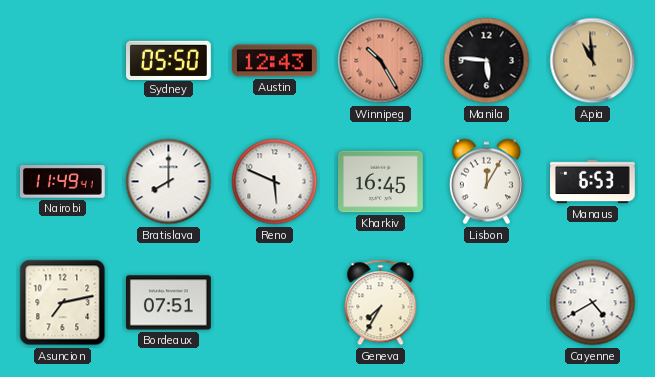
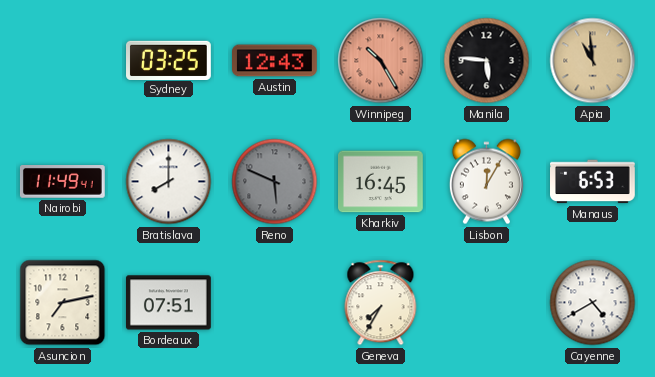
Sydney: 05:50 -> 03:25
Reno dial: white -> grey
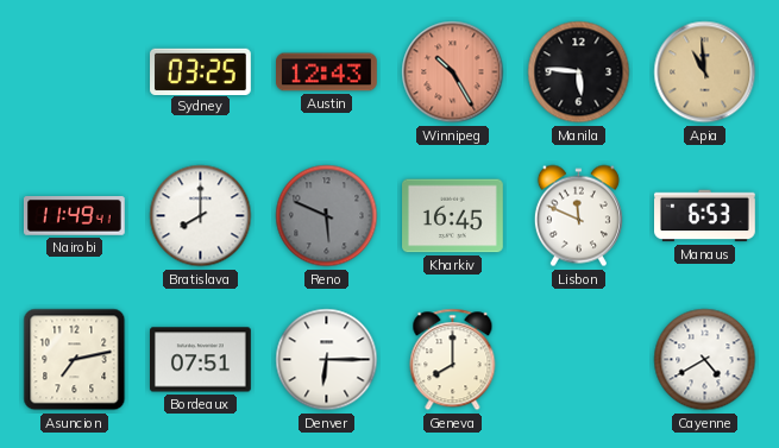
Lisbon: 12:05 -> 11:49
Denver: none -> 6:15
Geneva: 7:35 -> 8:00
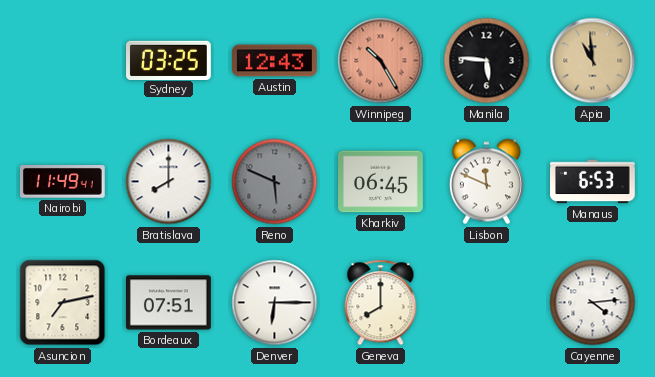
Kharkiv: 16:45 -> 06:45
Cayenne: 4:40 -> 4:14
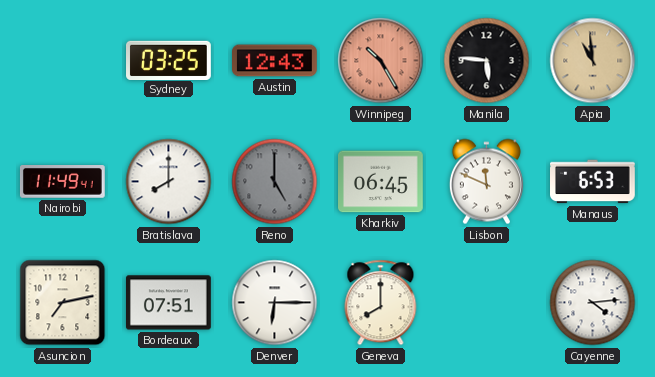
Reno: 5:49 -> 5:00
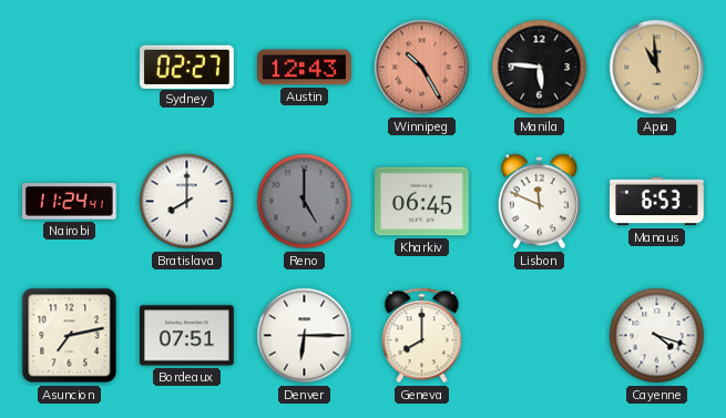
Sydney: 03:25 -> 02:27
Nairobi: 11:49 -> 11:24
Cayenne: 4:14 -> 4:18
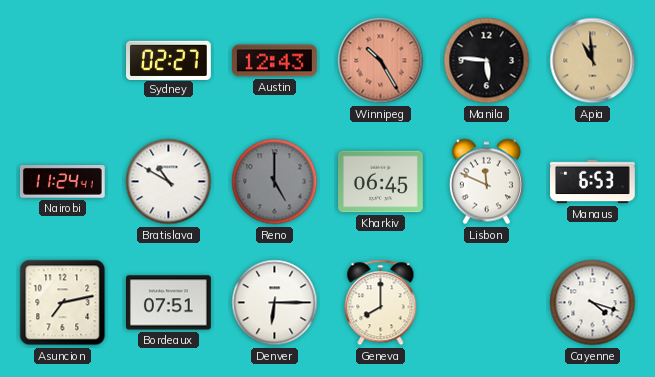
Bratislava: 8:00 -> 10:50
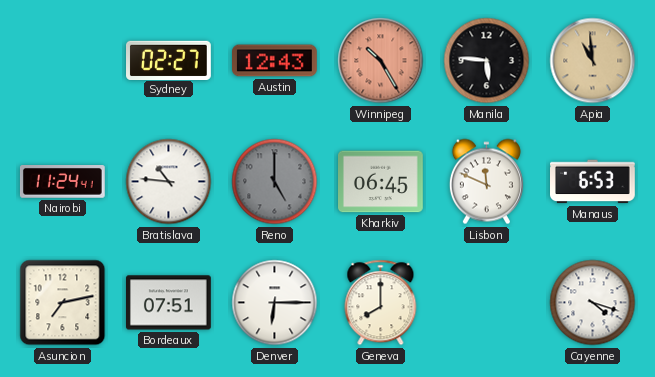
Bratislava: 10:50 -> 10:46
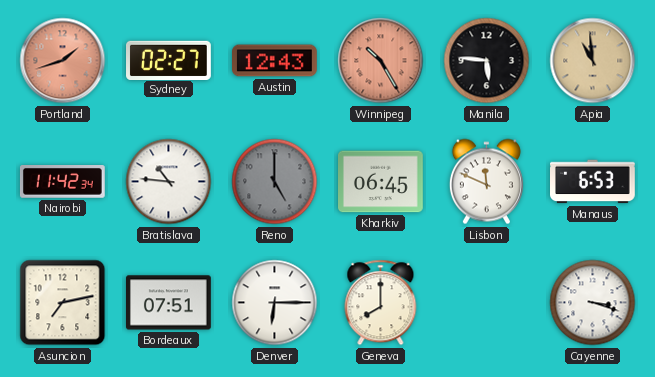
Portland: none -> 1:42
Nairobi: 11:24 -> 11:42
Cayenne: 4:18 -> 3:18
